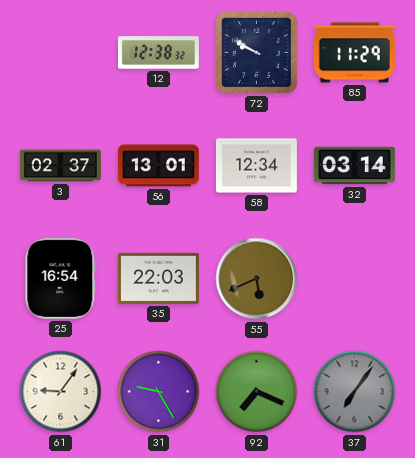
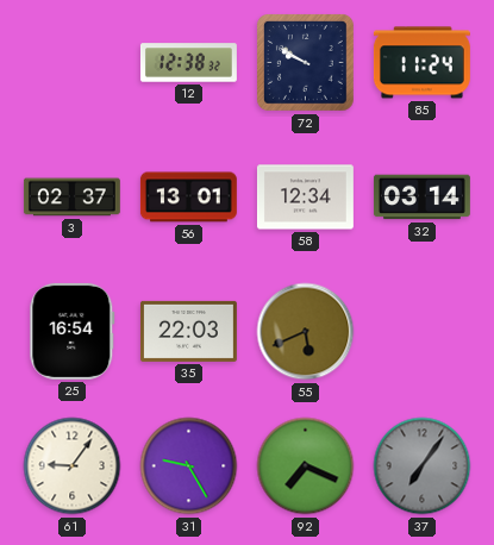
85: 11:29 -> 11:24
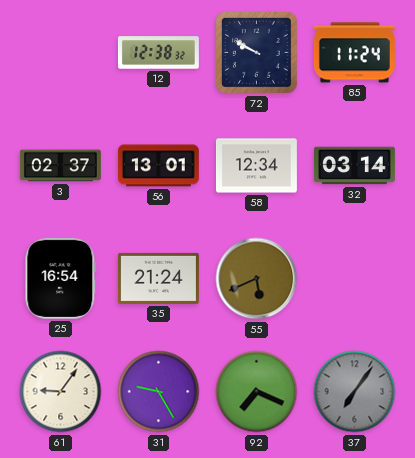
35: 22:03 -> 21:24
